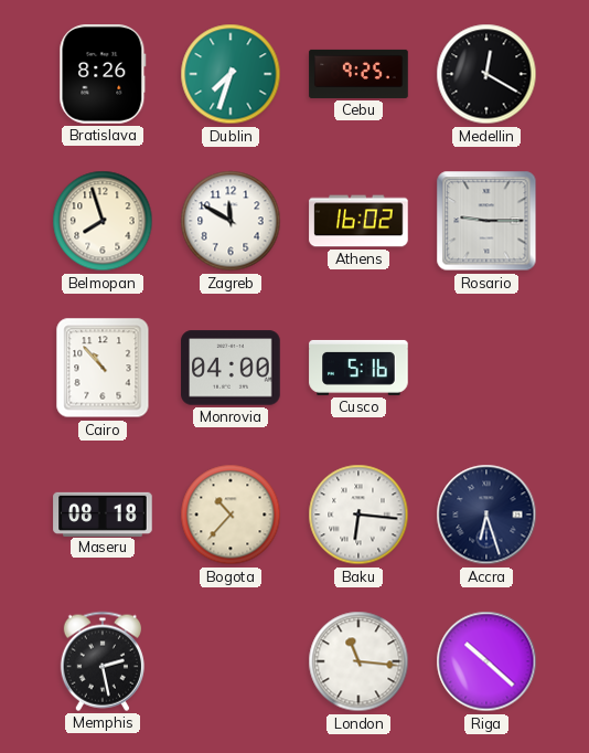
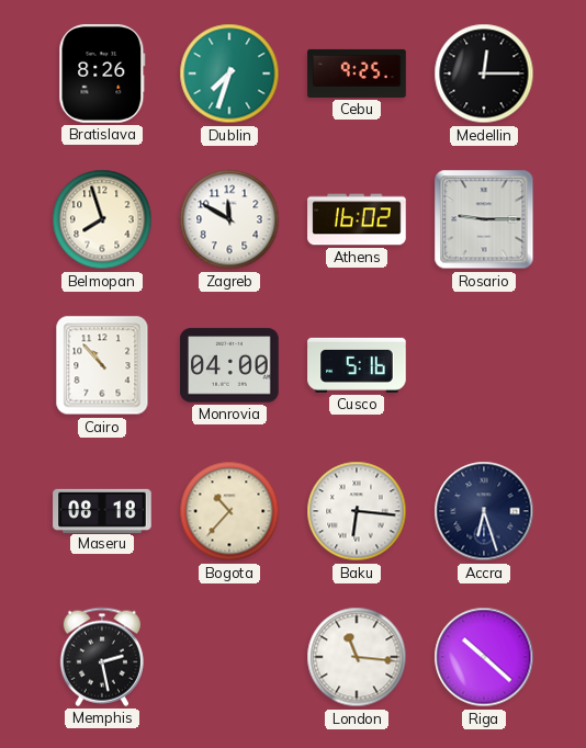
Medellin: 12:20 -> 12:15
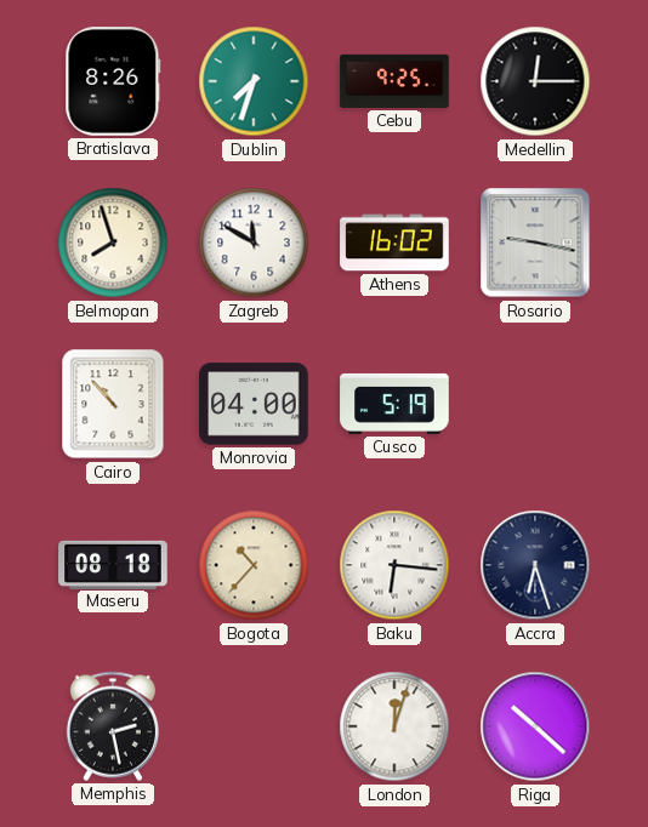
Rosario: 9:15 -> 9:17
Cusco: 5:16 -> 5:19
London: 11:16 -> 12:03
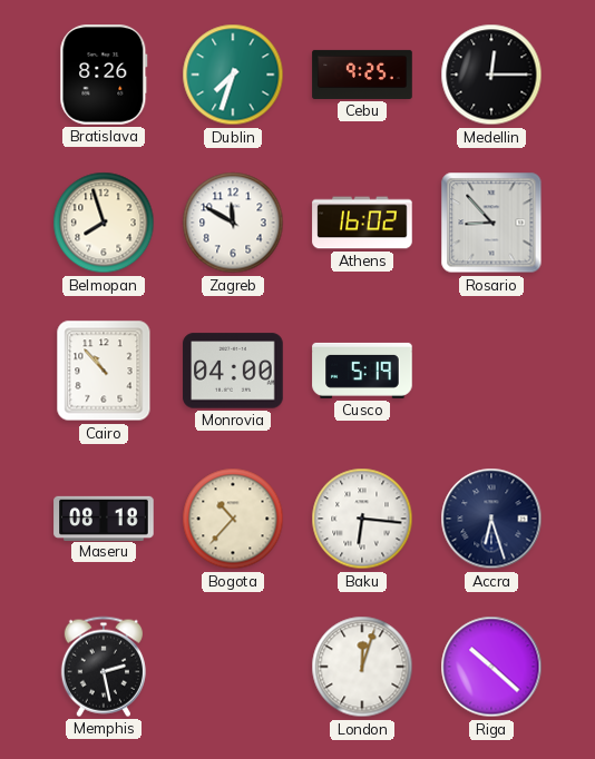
Rosario: 9:17 -> 8:53
